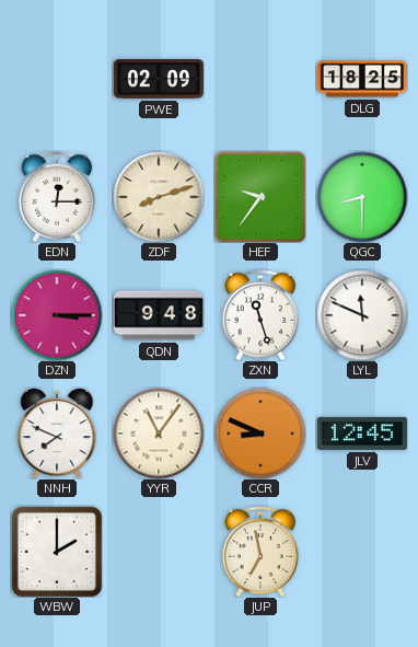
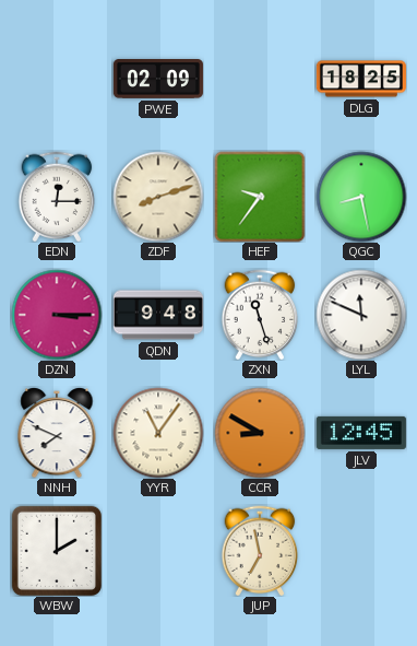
QGC: 8:30 -> 8:28
CCR: 8:49 -> 8:50
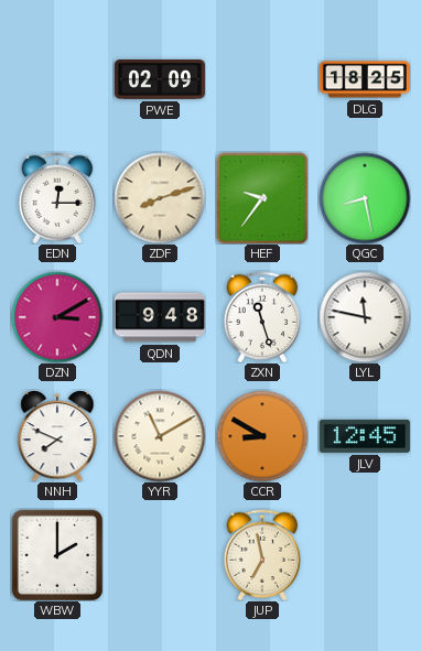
DZN: 3:15 -> 3:10
LYL: 11:49 -> 11:47
YYR: 11:06 -> 11:10
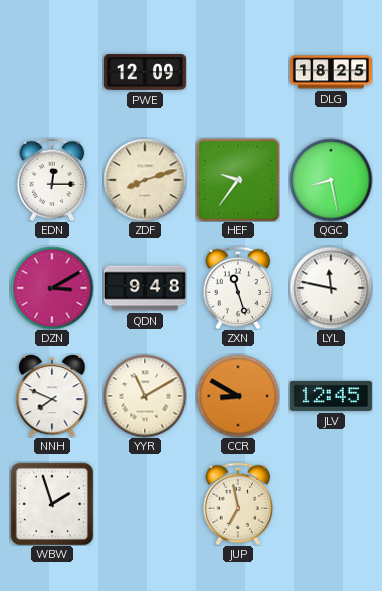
PWE: 02:09 -> 12:09
WBW: 2:00 -> 1:57
